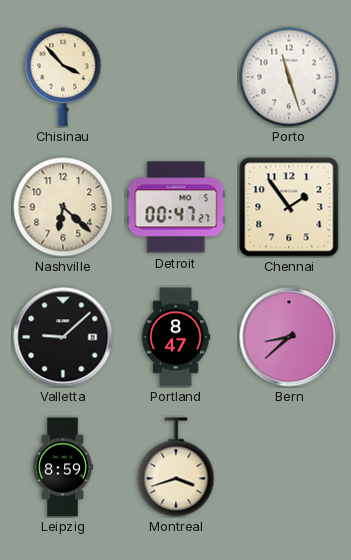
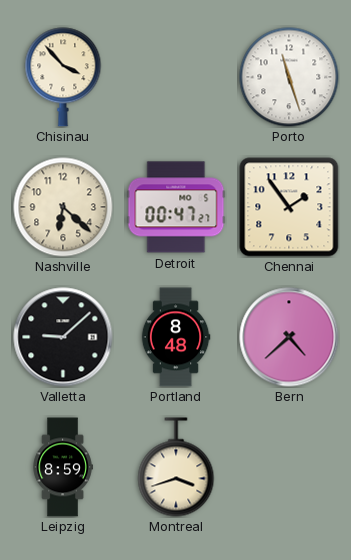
Portland: 8:47 -> 8:48
Bern: 8:38 -> 4:38
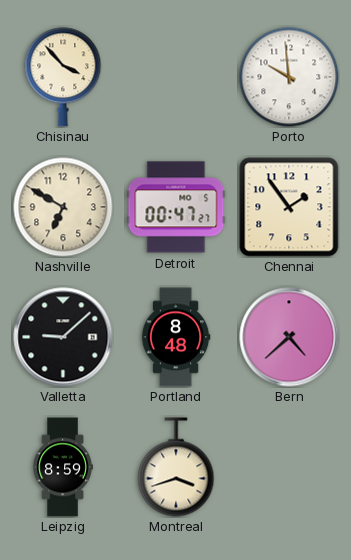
Porto: 11:27 -> 9:59
Nashville: 6:22 -> 6:50
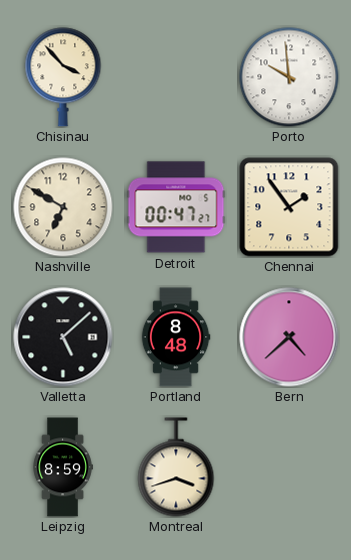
Valletta: 9:08 -> 5:08
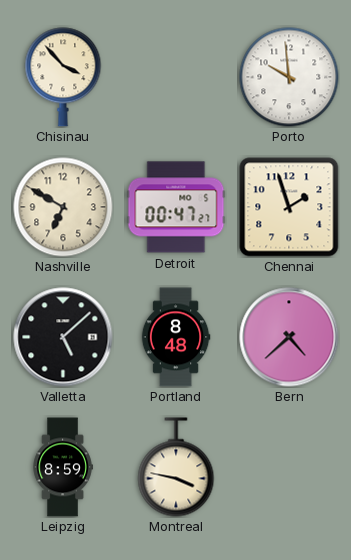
Chennai: 1:54 -> 1:57
Montreal: 3:42 -> 3:47
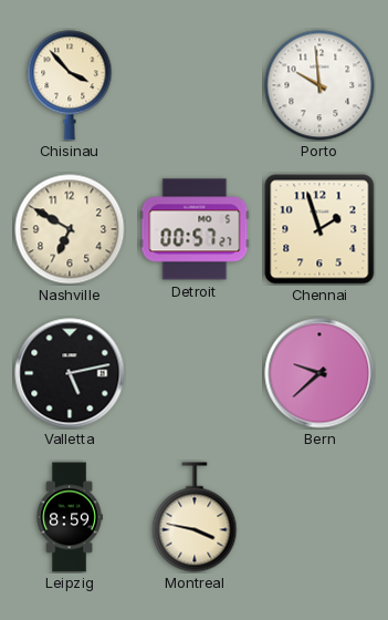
Detroit: 00:47 -> 00:57
Valletta: 5:08 -> 5:13
Portland: 8:48 -> none
Bern: 4:38 -> 9:38
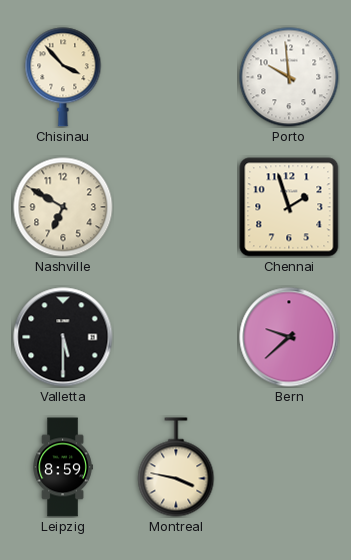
Detroit: 00:57 -> none
Valletta: 5:13 -> 5:30
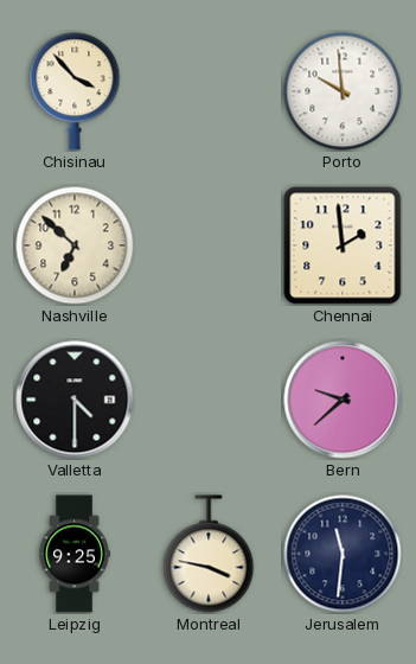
Nashville: 6:50 -> 6:52
Chennai: 1:57 -> 1:59
Valletta: 5:30 -> 4:30
Leipzig: 8:59 -> 9:25
Jerusalem: none -> 11:31
